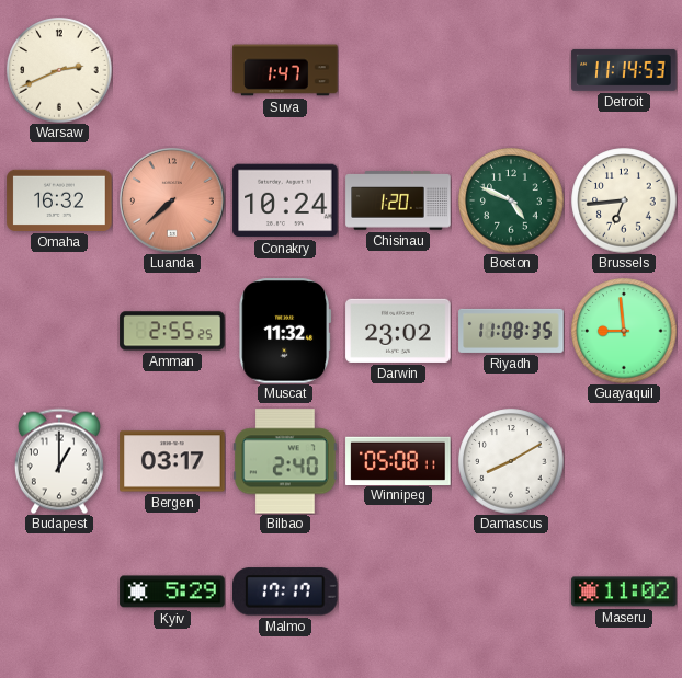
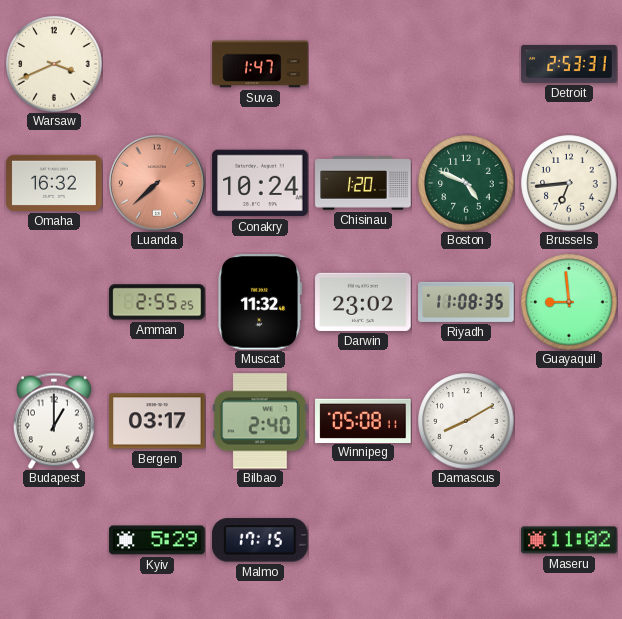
Warsaw: 2:41 -> 3:41
Detroit: 11:14 -> 2:53
Malmo: 17:17 -> 17:15
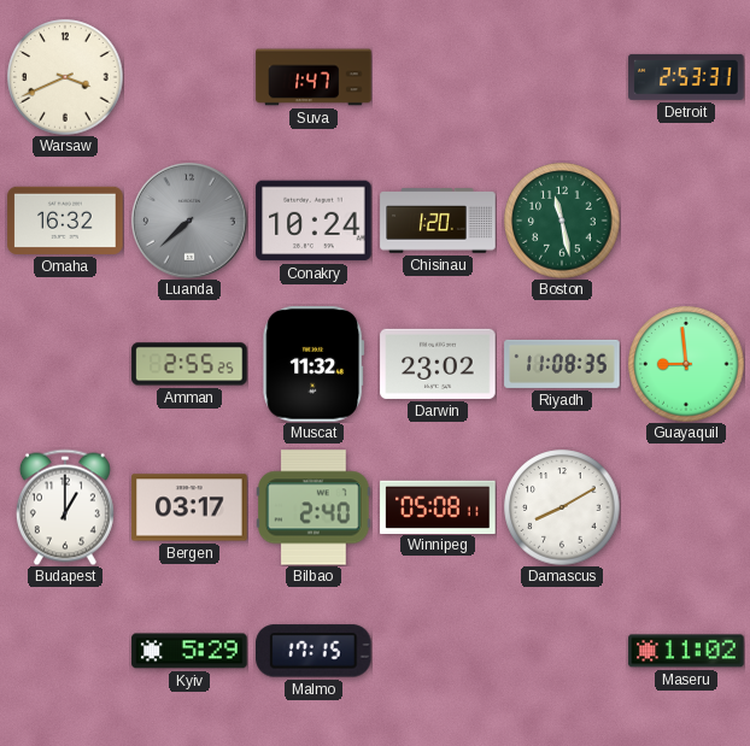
Luanda dial: salmon -> grey
Boston: 4:49 -> 11:28
Brussels: 6:44 -> none
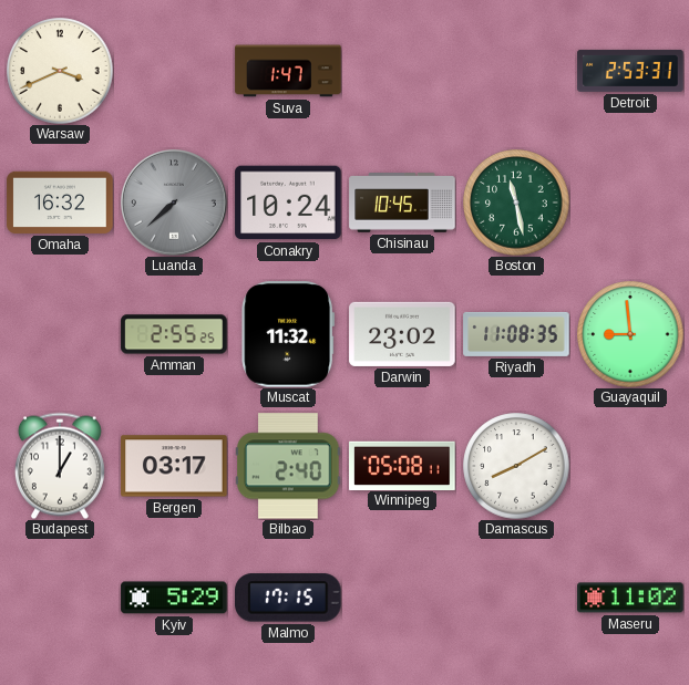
Chisinau: 1:20 -> 10:45
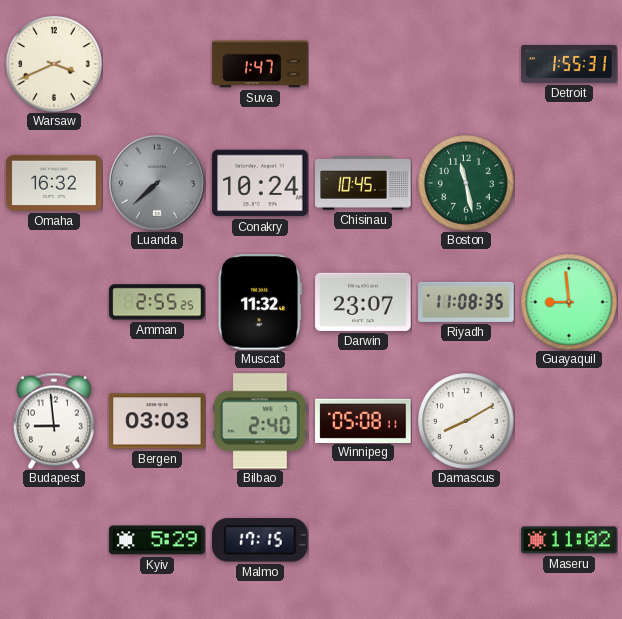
Detroit: 2:53 -> 1:55
Darwin: 23:02 -> 23:07
Budapest: 1:00 -> 8:59
Bergen: 03:17 -> 03:03
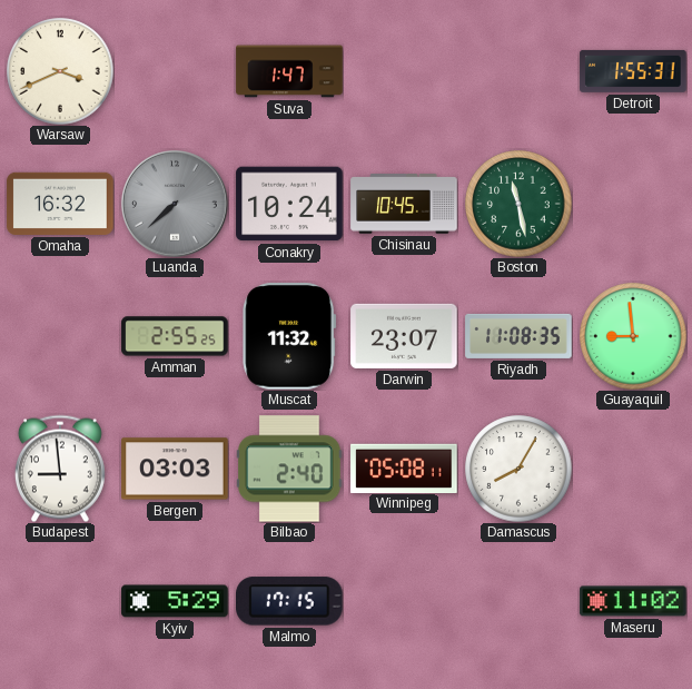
Damascus: 8:10 -> 8:05
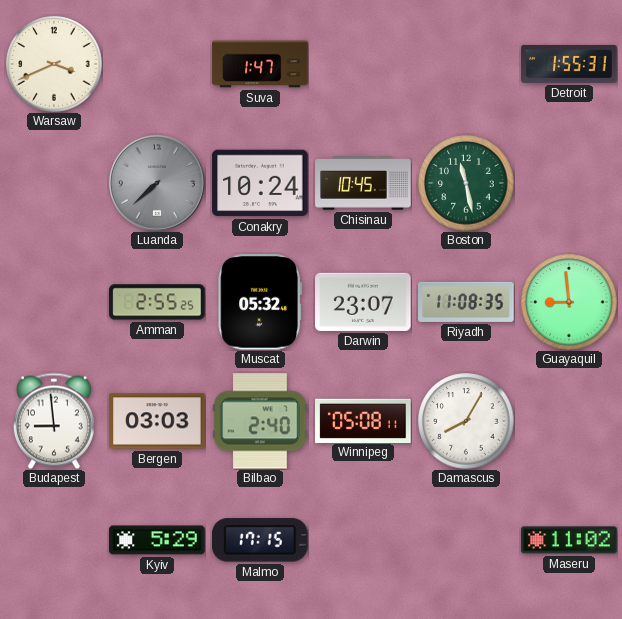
Omaha: 16:32 -> none
Muscat: 11:32 -> 05:32
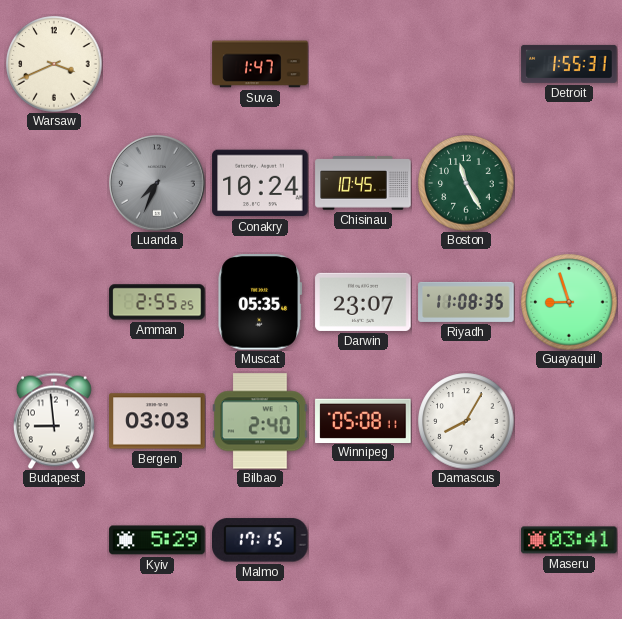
Luanda: 7:38 -> 7:34
Boston: 11:28 -> 11:25
Muscat: 05:32 -> 05:35
Guayaquil: 8:59 -> 8:57
Maseru: 11:02 -> 03:41
